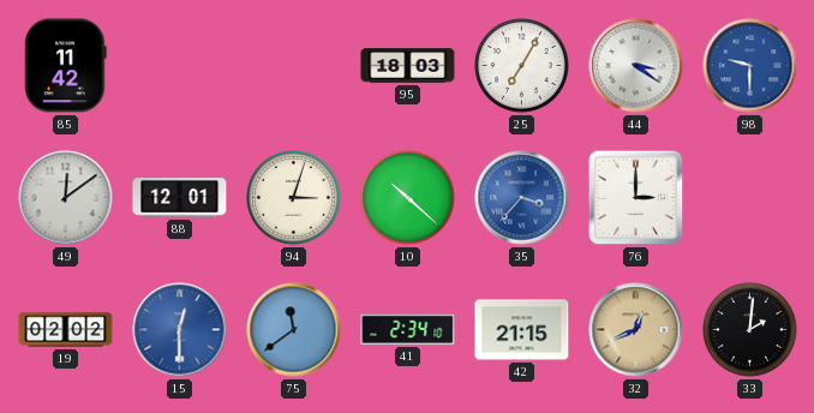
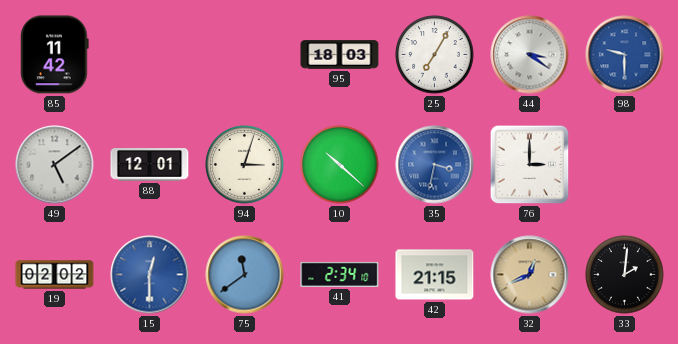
49: 12:09 -> 5:09
35: 3:37 -> 3:32
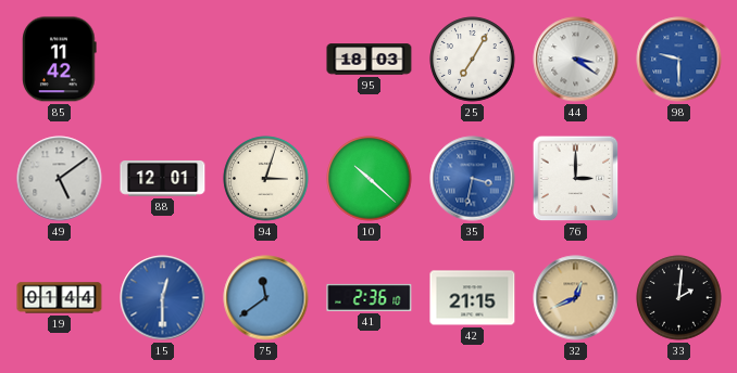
19: 02:02 -> 01:44
41: 2:34 -> 2:36
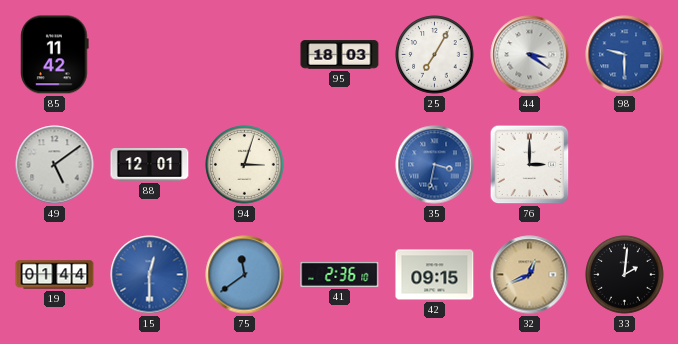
10: 10:22 -> none
42: 21:15 -> 09:15
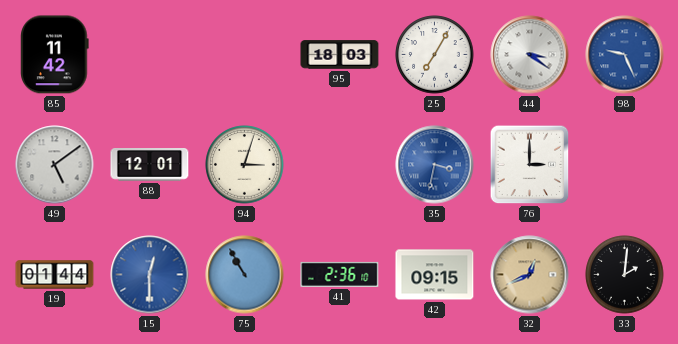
98: 9:30 -> 9:26
75: 11:39 -> 10:55
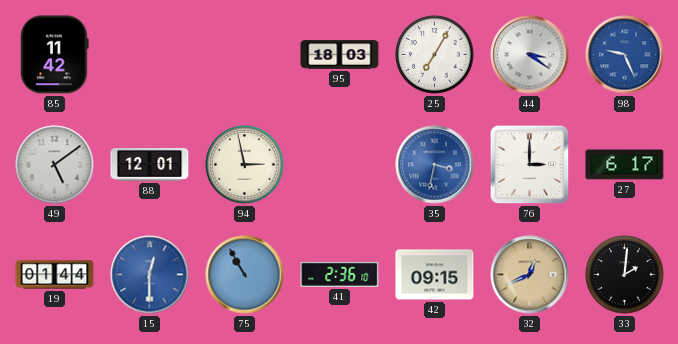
94: 3:03 -> 2:58
27: none -> 6:17
